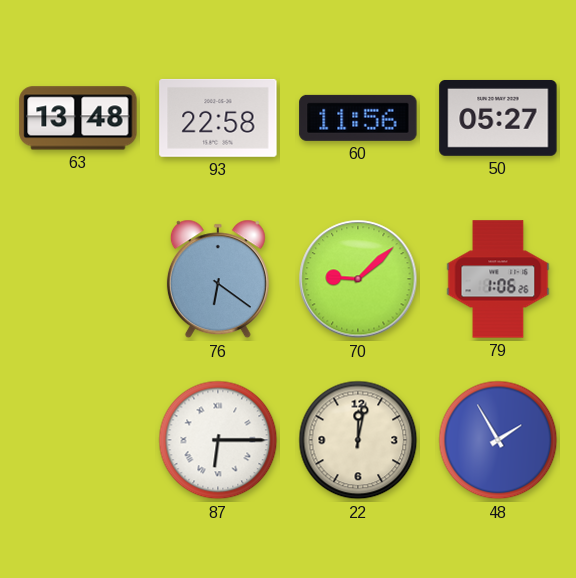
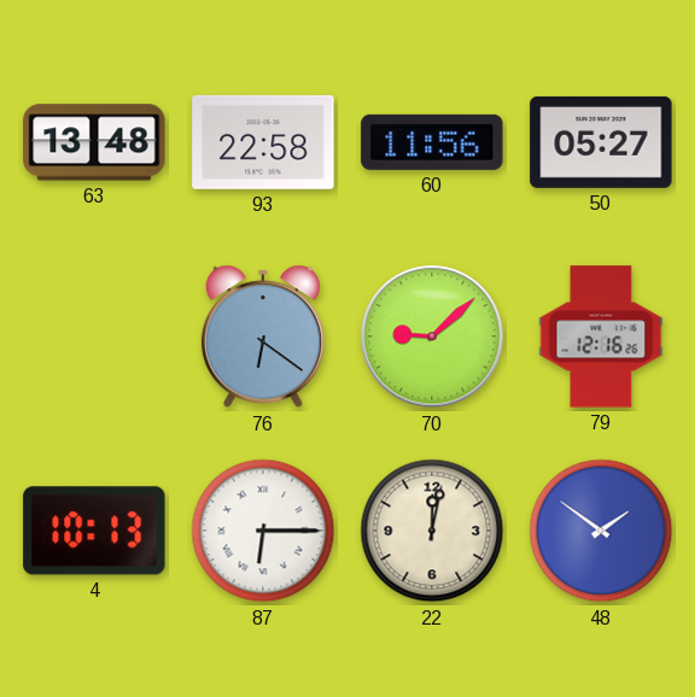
79: 1:06 -> 12:16
4: none -> 10:13
48: 1:55 -> 1:51
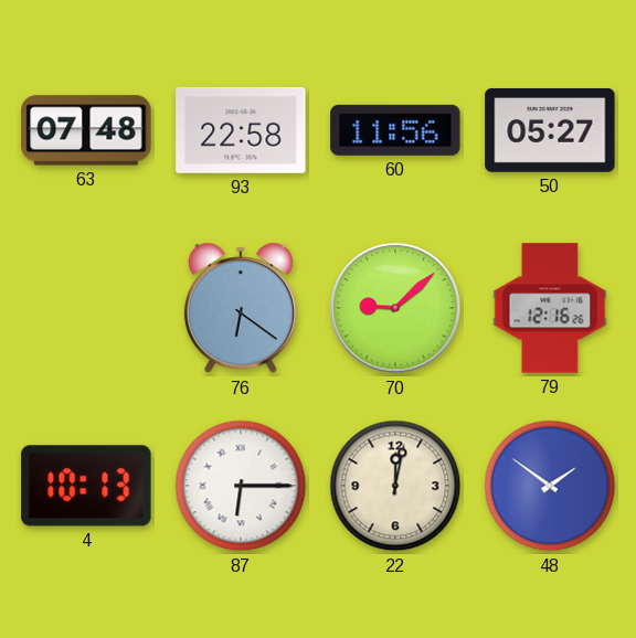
63: 13:48 -> 07:48
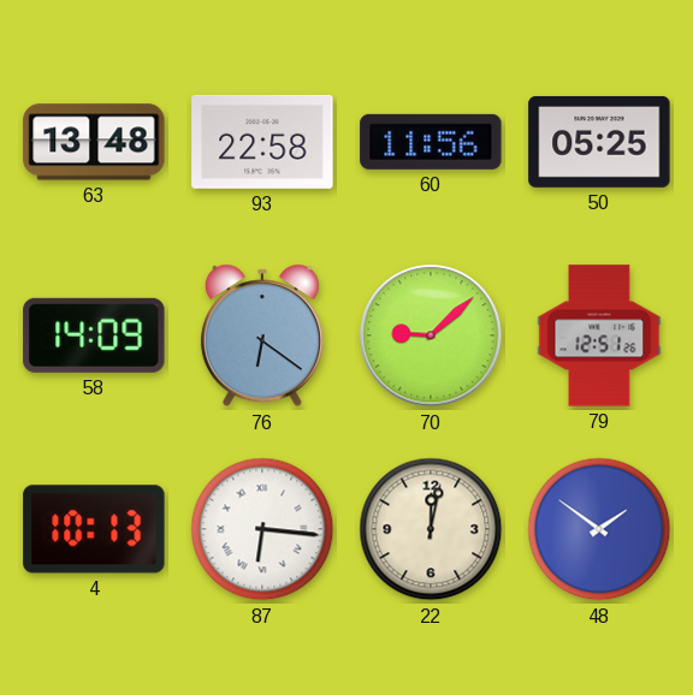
63: 07:48 -> 13:48
50: 05:27 -> 05:25
58: none -> 14:09
79: 12:16 -> 12:51
87: 6:15 -> 6:16
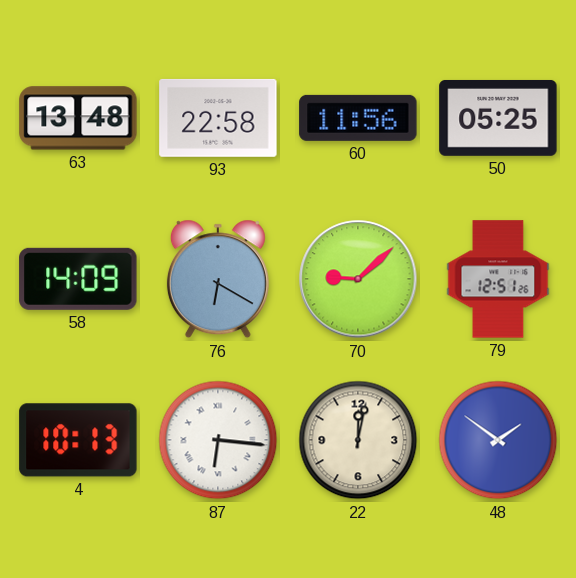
76: 6:21 -> 6:20
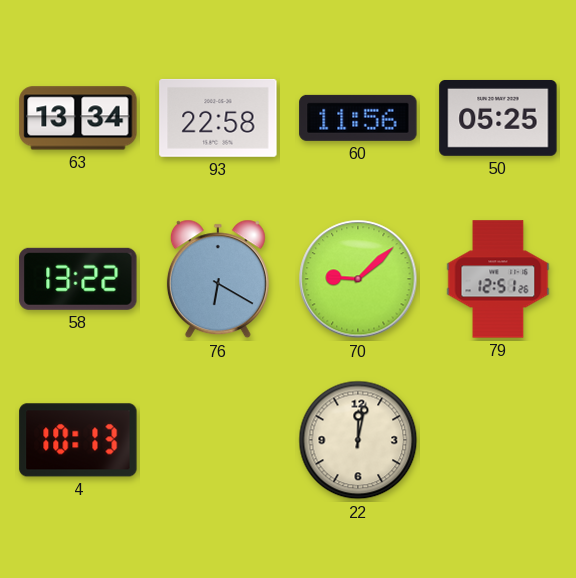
63: 13:48 -> 13:34
58: 14:09 -> 13:22
87: 6:16 -> none
48: 1:51 -> none
